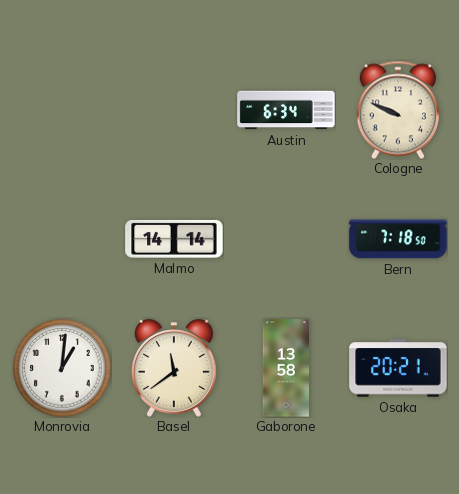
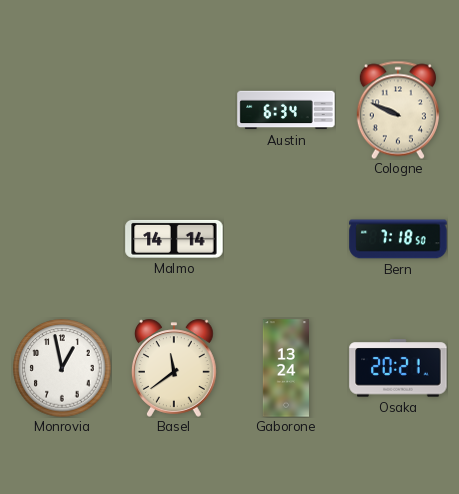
Monrovia: 1:01 -> 12:58
Gaborone: 13:58 -> 13:24
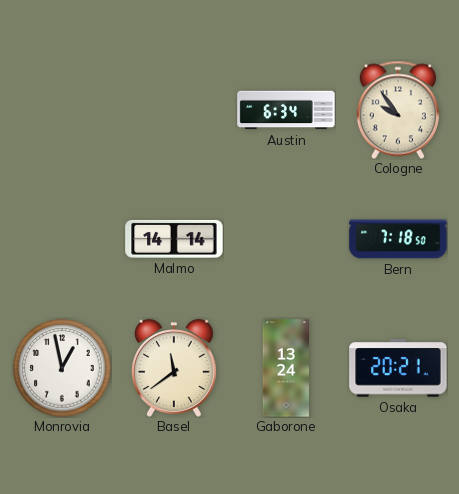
Cologne: 9:49 -> 9:54
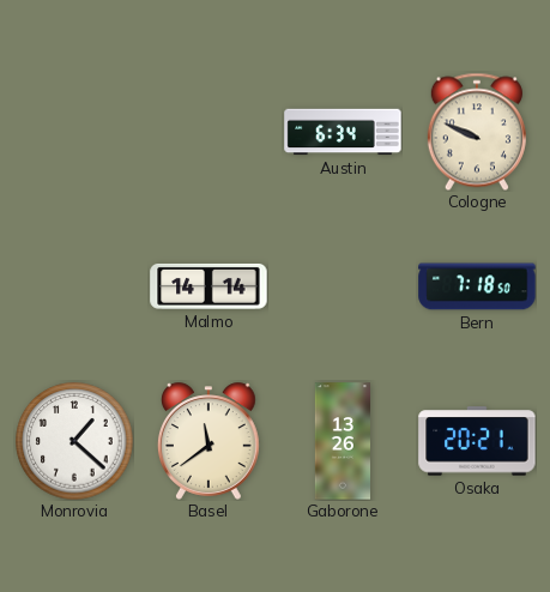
Cologne: 9:54 -> 9:49
Monrovia: 12:58 -> 1:22
Gaborone: 13:24 -> 13:26
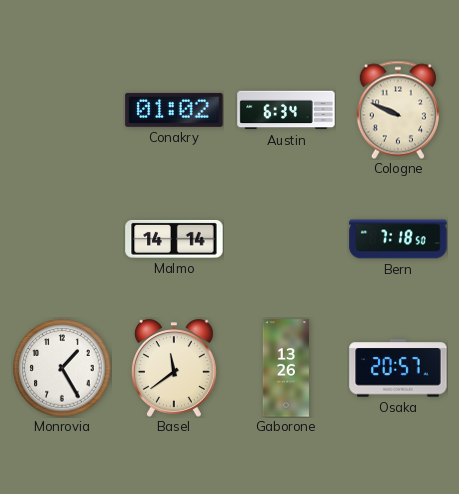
Conakry: none -> 01:02
Monrovia: 1:22 -> 1:25
Osaka: 20:21 -> 20:57
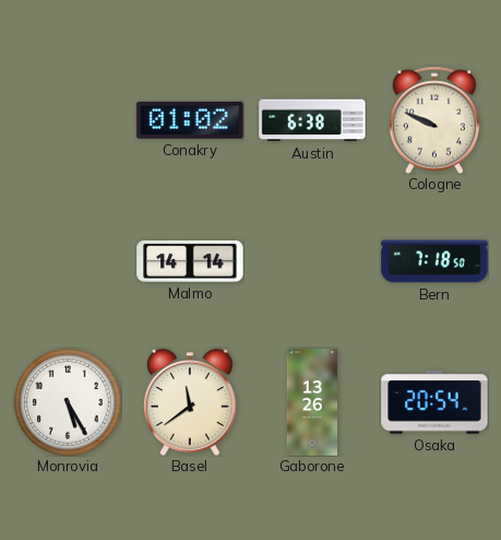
Austin: 6:34 -> 6:38
Monrovia: 1:25 -> 5:25
Osaka: 20:57 -> 20:54
